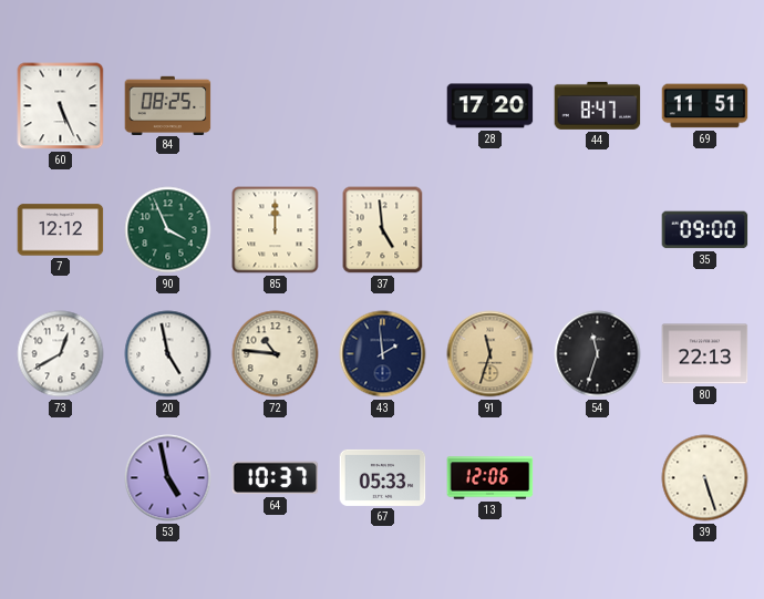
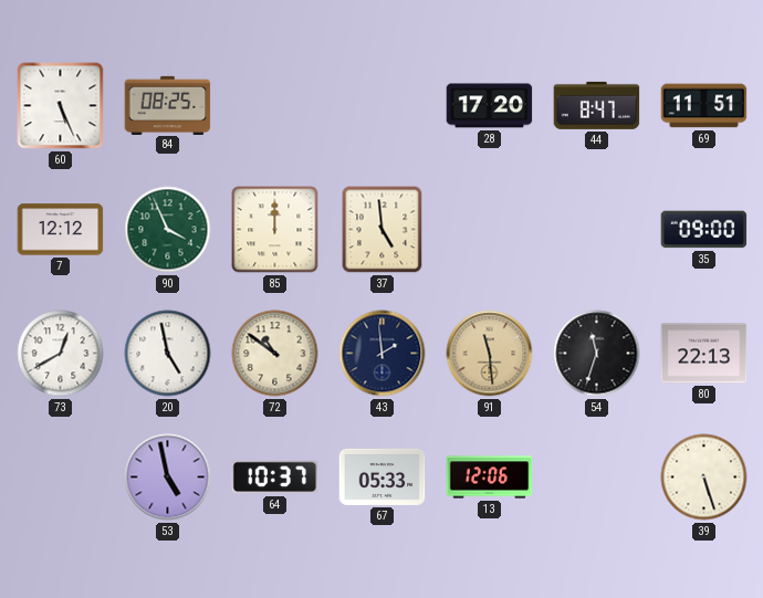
72: 10:46 -> 10:51
91: 11:33 -> 11:29
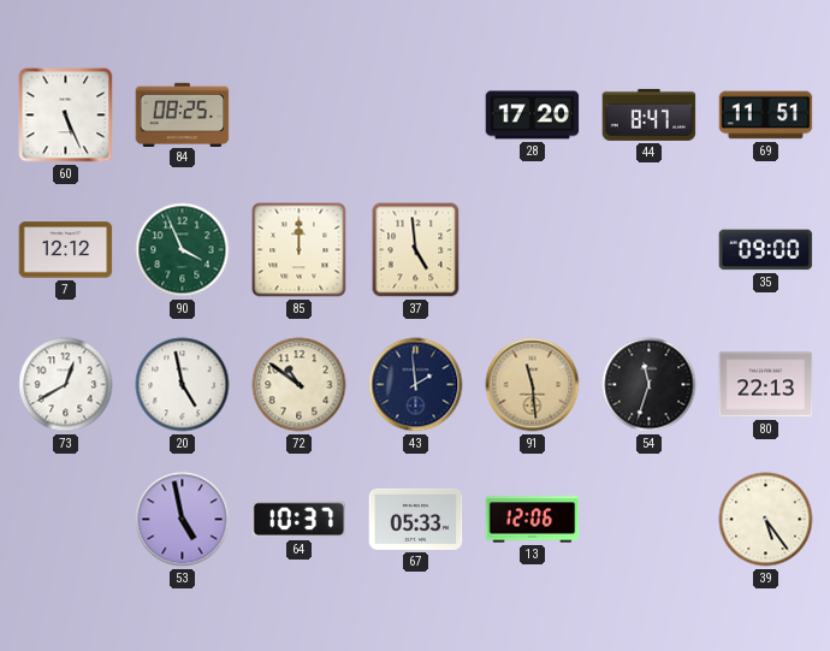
39: 5:27 -> 5:24
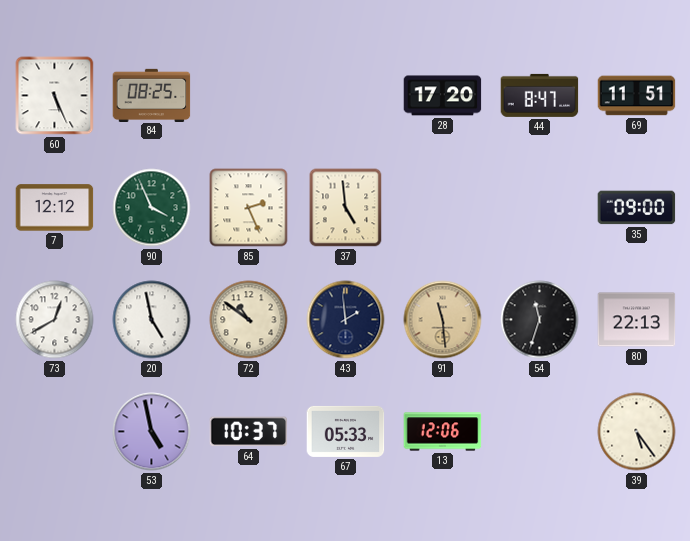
85: 12:00 -> 2:26
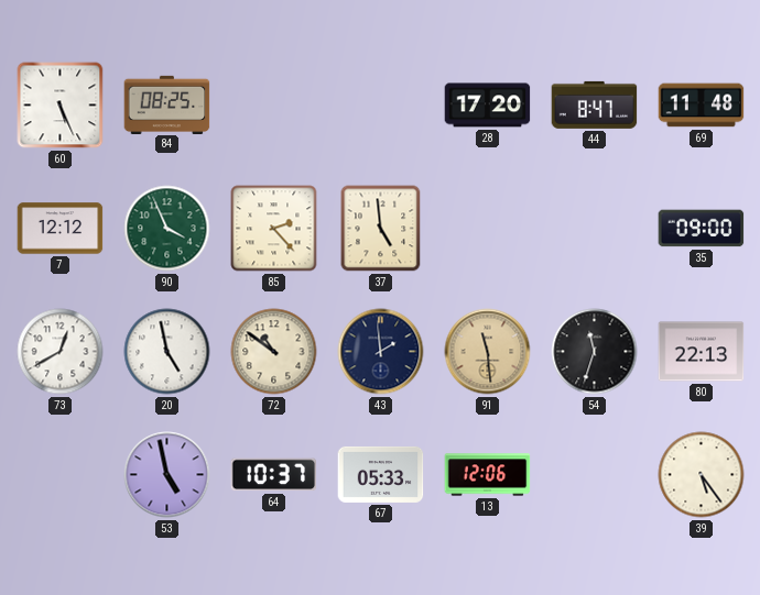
69: 11:51 -> 11:48
85: 2:26 -> 2:23
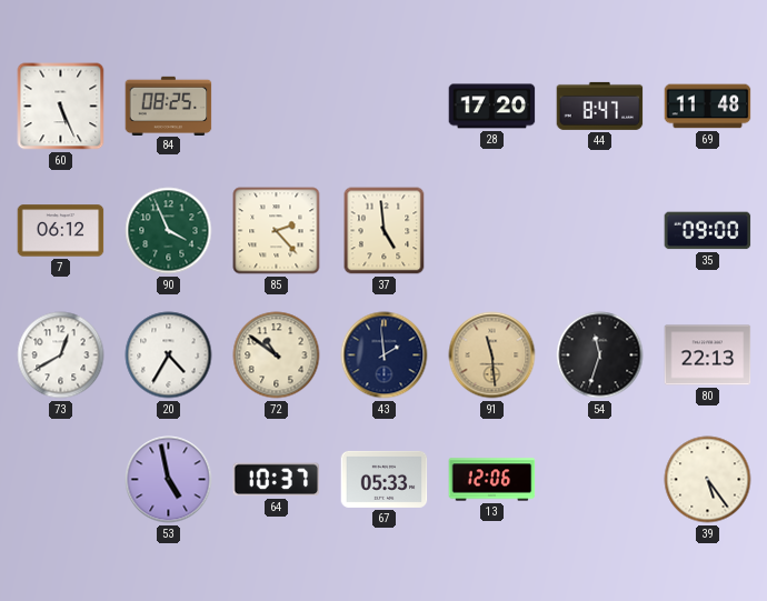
7: 12:12 -> 06:12
20: 4:58 -> 4:35
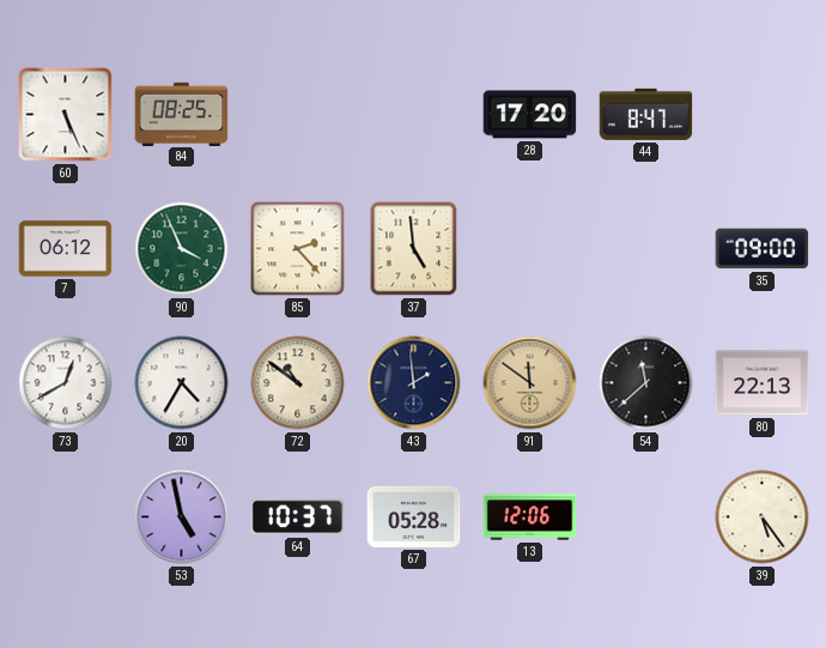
69: 11:48 -> none
91: 11:29 -> 11:51
54: 11:33 -> 11:38
67: 05:33 -> 05:28
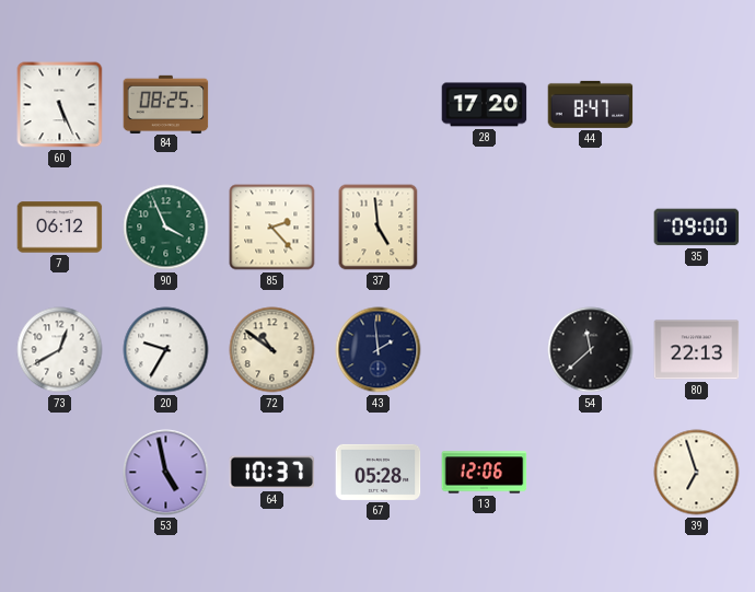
20: 4:35 -> 9:35
91: 11:51 -> none
39: 5:24 -> 6:57
